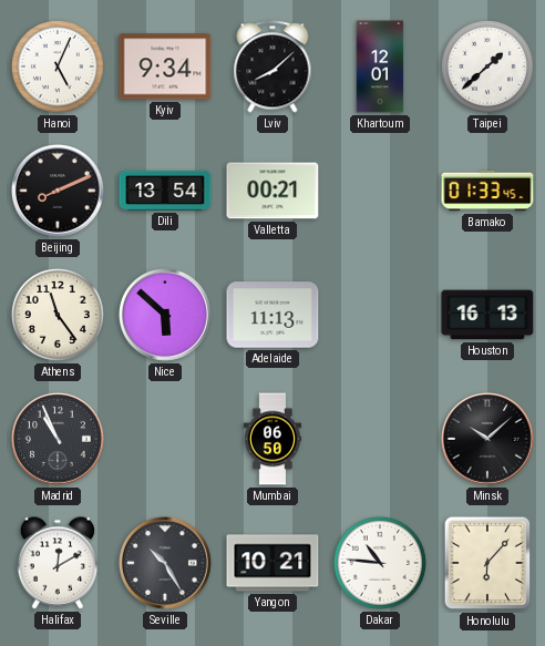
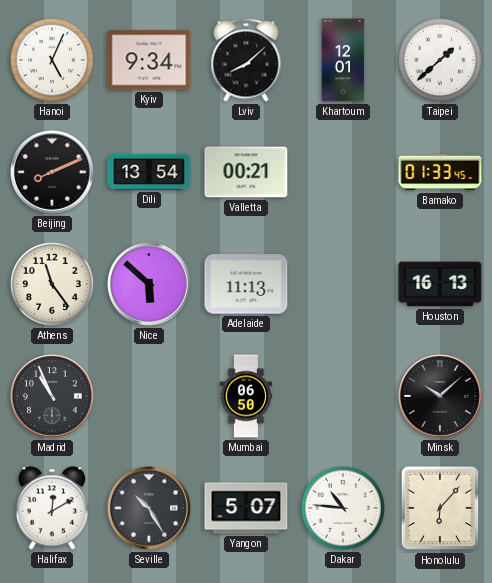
Yangon: 10:21 -> 5:07
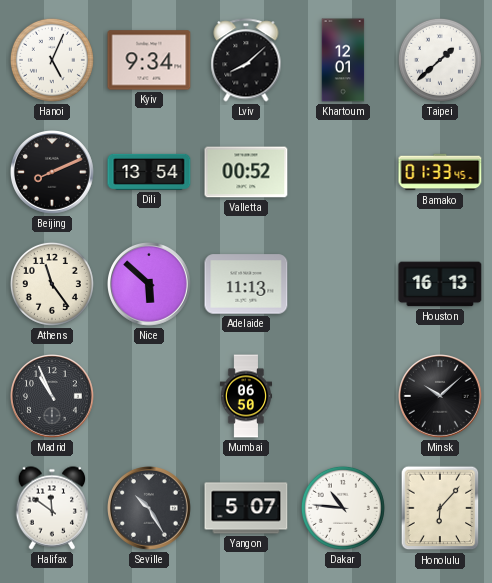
Valletta: 00:21 -> 00:52
Halifax: 12:10 -> 11:51
